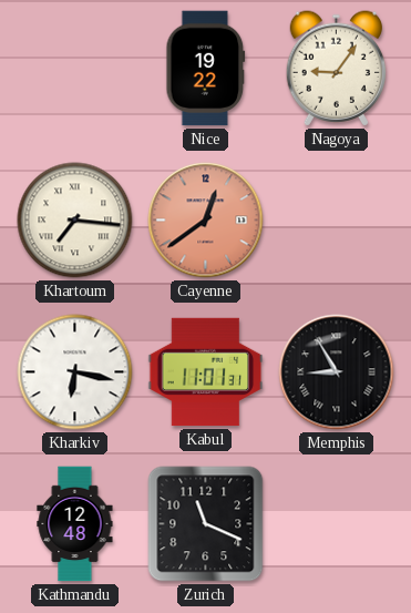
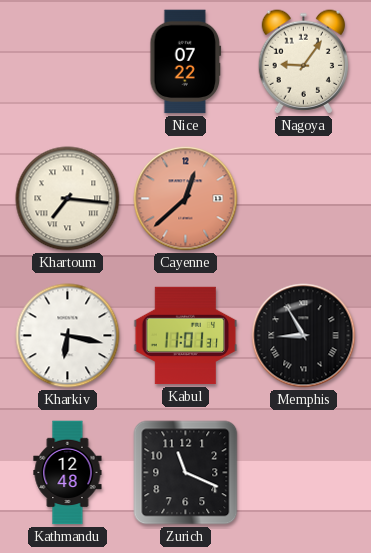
Nice: 19:22 -> 07:22
Cayenne: 12:39 -> 12:38
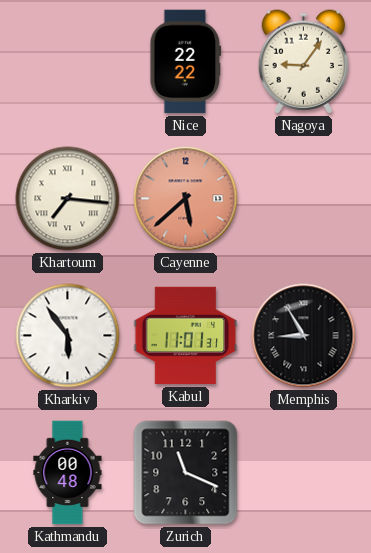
Nice: 07:22 -> 22:22
Cayenne: 12:38 -> 5:38
Kharkiv: 6:17 -> 5:54
Kathmandu: 12:48 -> 00:48
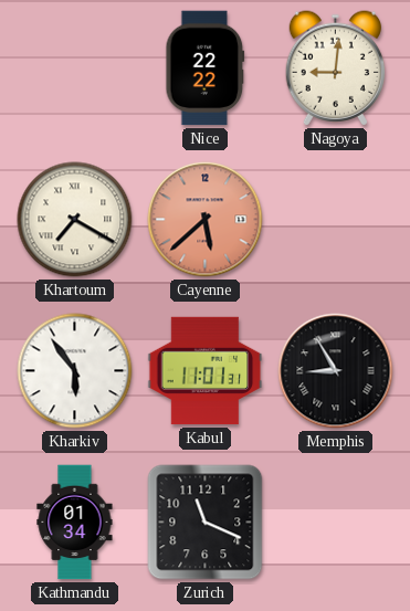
Nagoya: 9:06 -> 9:01
Khartoum: 7:16 -> 7:20
Kathmandu: 00:48 -> 01:34
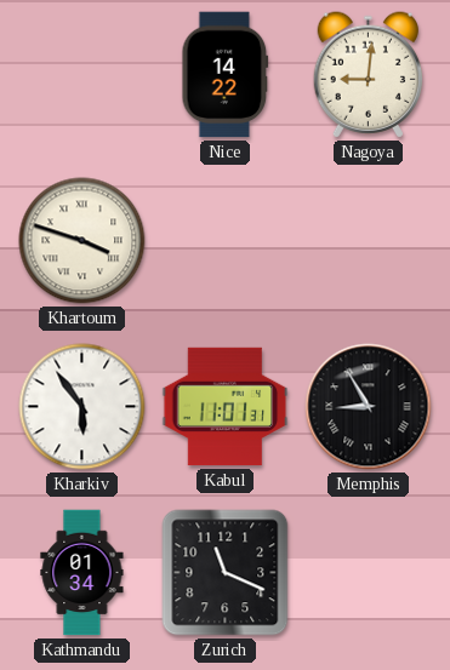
Nice: 22:22 -> 14:22
Khartoum: 7:20 -> 3:48
Cayenne: 5:38 -> none
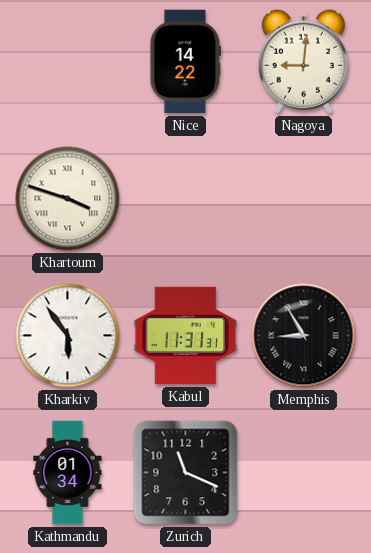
Kabul: 11:01 -> 11:31
